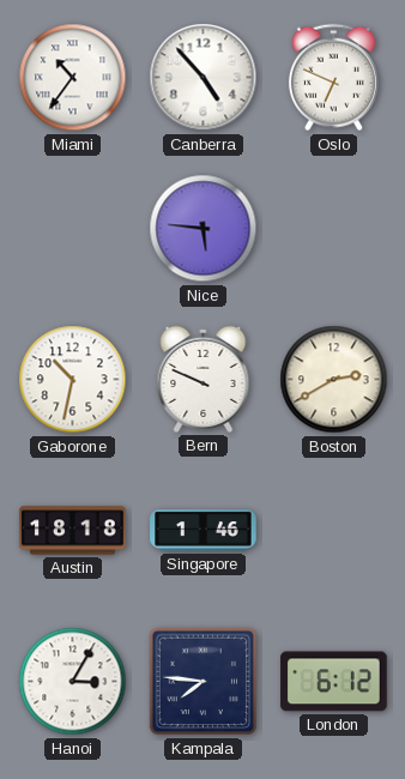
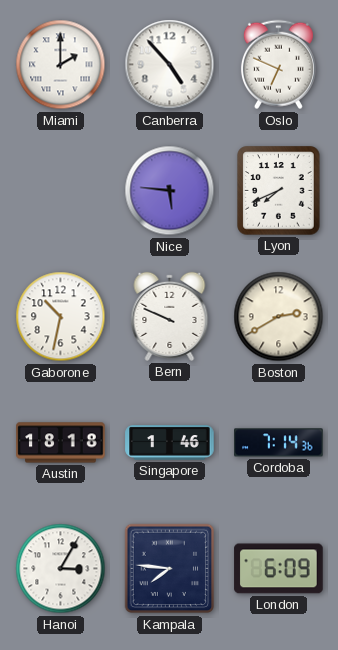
Miami: 10:36 -> 2:00
Lyon: none -> 7:41
Cordoba: none -> 7:14
London: 6:12 -> 6:09
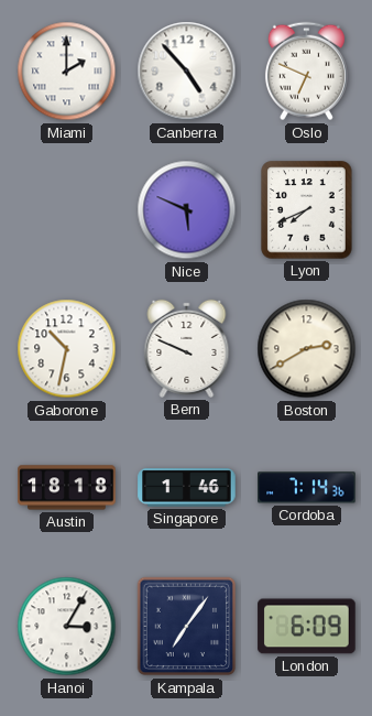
Nice: 5:46 -> 5:49
Kampala: 7:46 -> 7:06
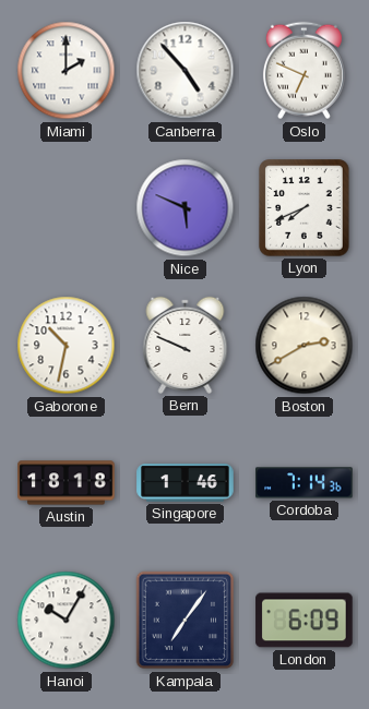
Hanoi: 3:05 -> 10:05
